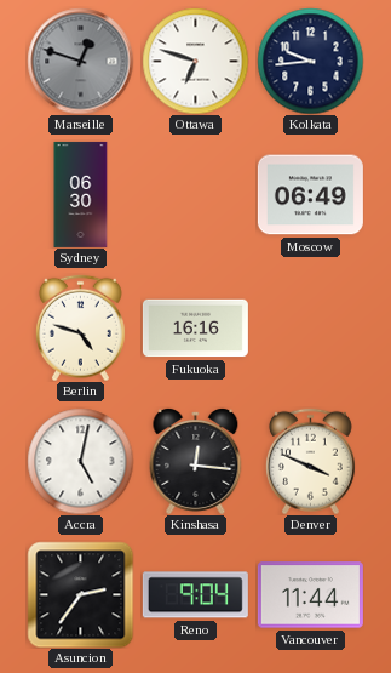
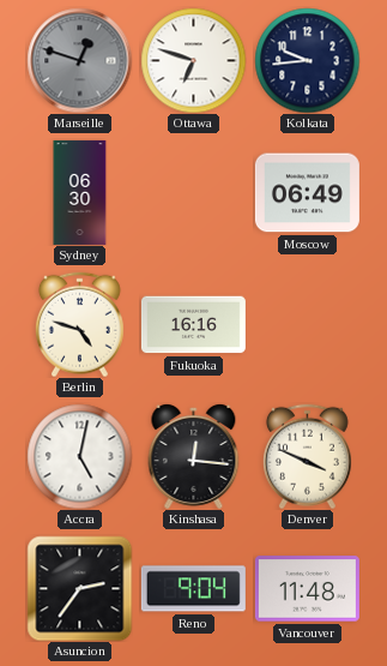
Vancouver: 11:44 -> 11:48
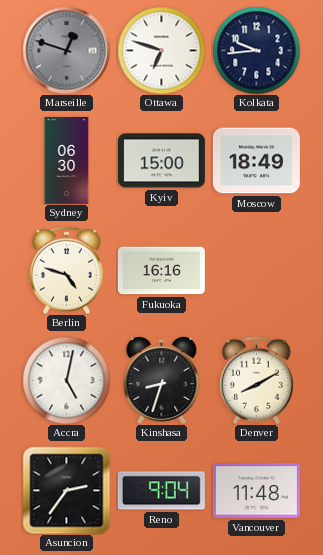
Kyiv: none -> 15:00
Moscow: 06:49 -> 18:49
Kinshasa: 12:16 -> 8:33
Denver: 3:49 -> 8:10
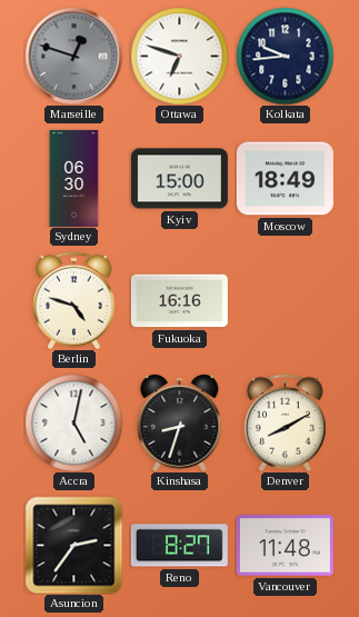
Reno: 9:04 -> 8:27
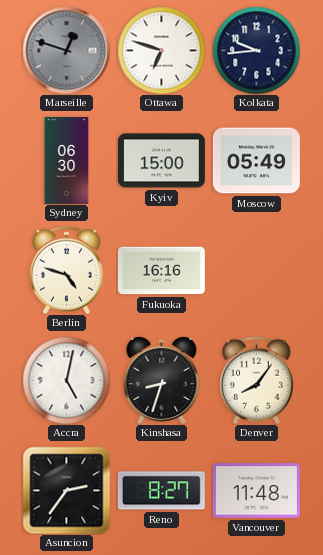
Moscow: 18:49 -> 05:49
Denver: 8:10 -> 8:06
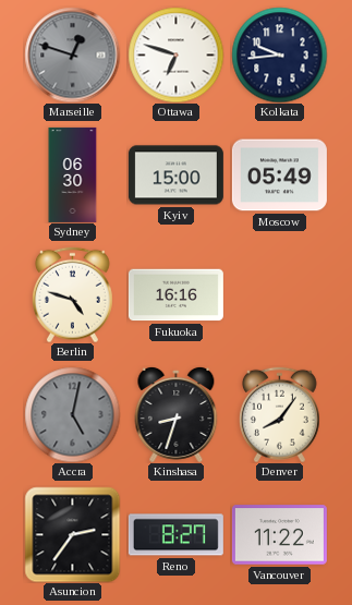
Accra dial: white -> grey
Vancouver: 11:48 -> 11:22
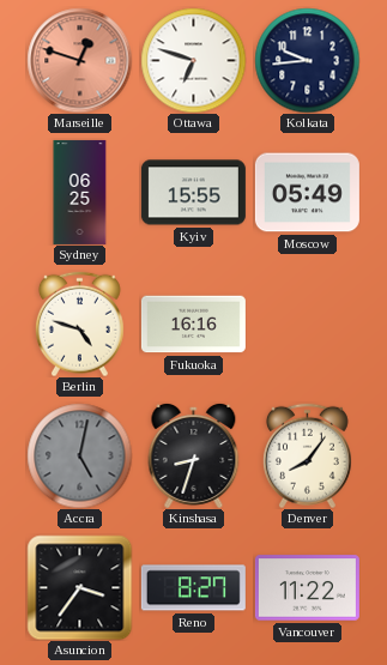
Marseille dial: grey -> salmon
Sydney: 06:30 -> 06:25
Kyiv: 15:00 -> 15:55
Asuncion: 2:36 -> 3:36
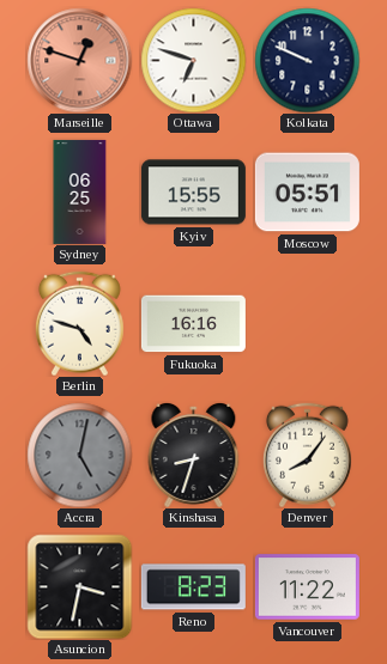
Kolkata: 9:44 -> 9:49
Moscow: 05:49 -> 05:51
Asuncion: 3:36 -> 3:32
Reno: 8:27 -> 8:23
